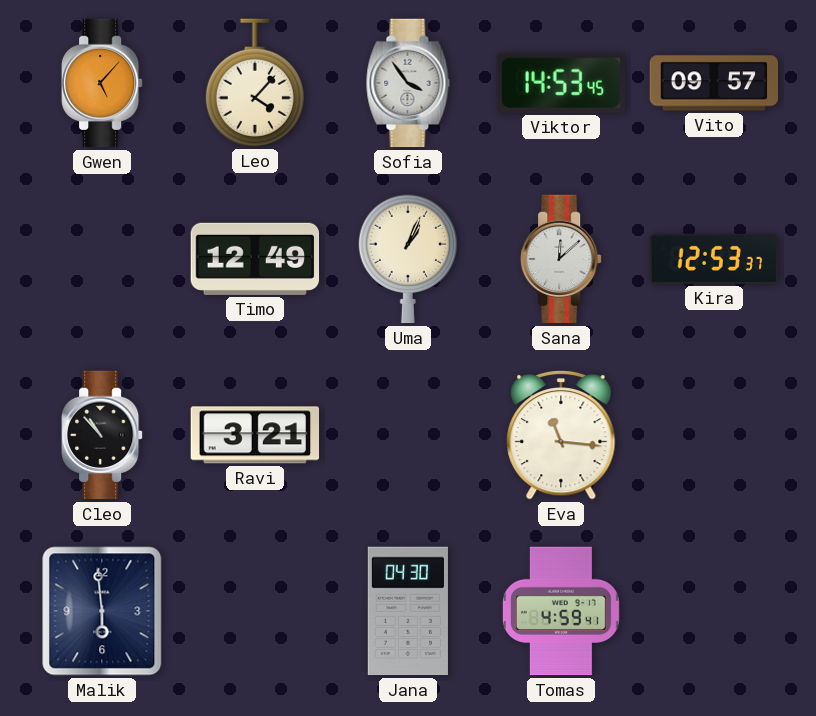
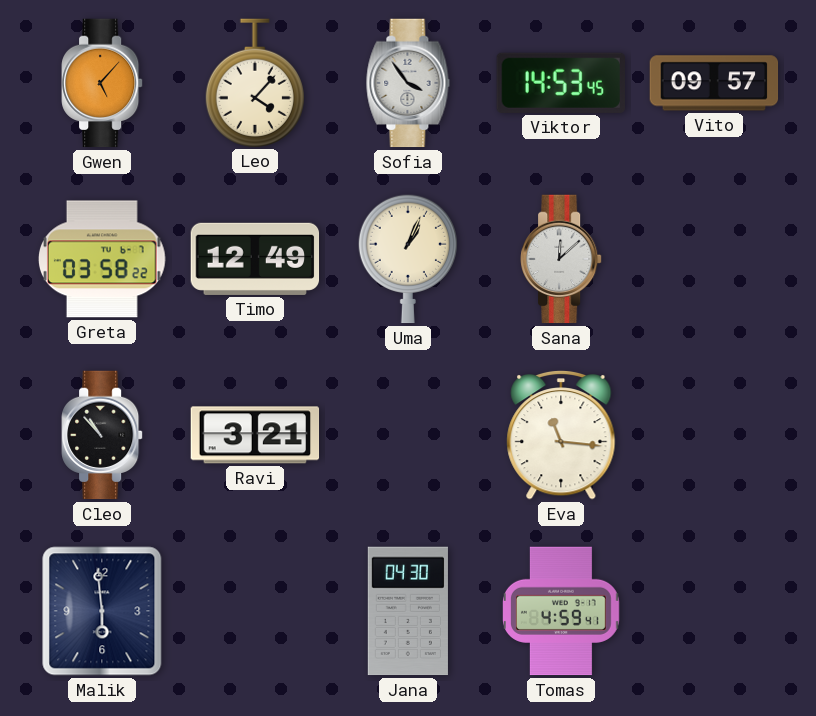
Greta: none -> 03:58
Kira: 12:53 -> none
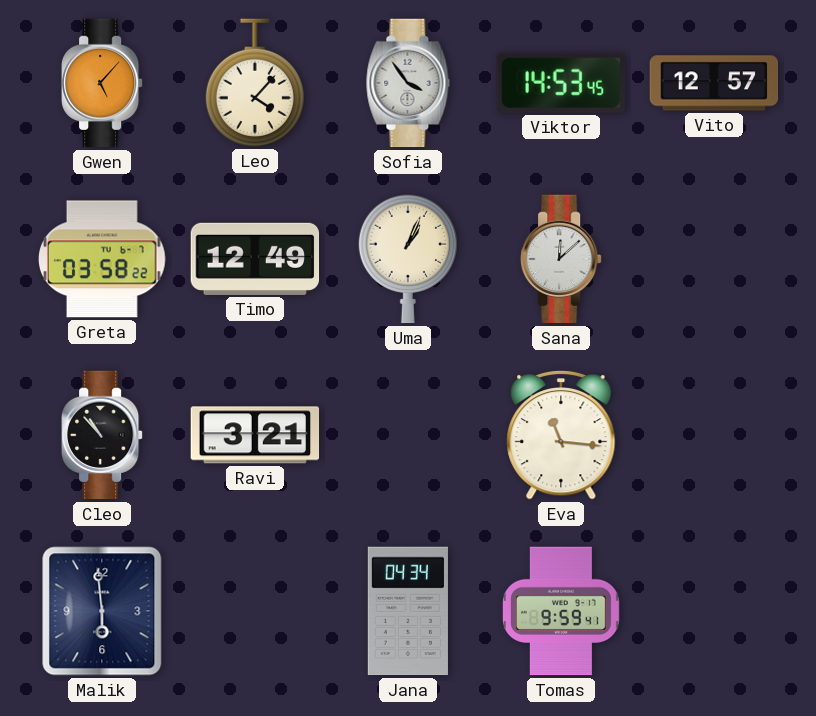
Vito: 09:57 -> 12:57
Jana: 04:30 -> 04:34
Tomas: 4:59 -> 9:59
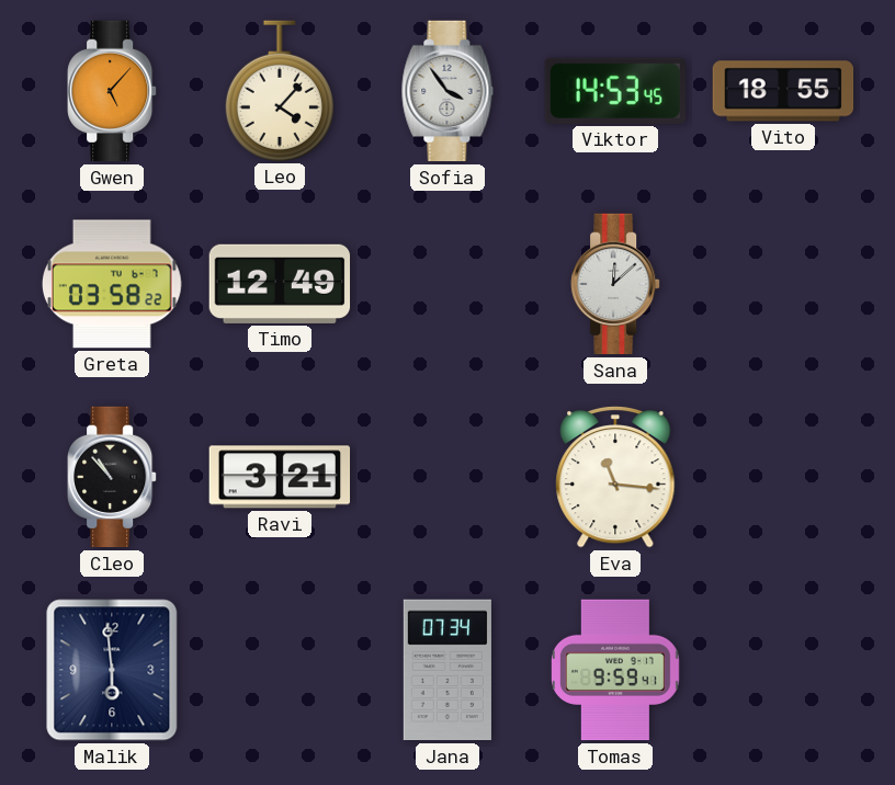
Vito: 12:57 -> 18:55
Uma: 1:04 -> none
Jana: 04:34 -> 07:34
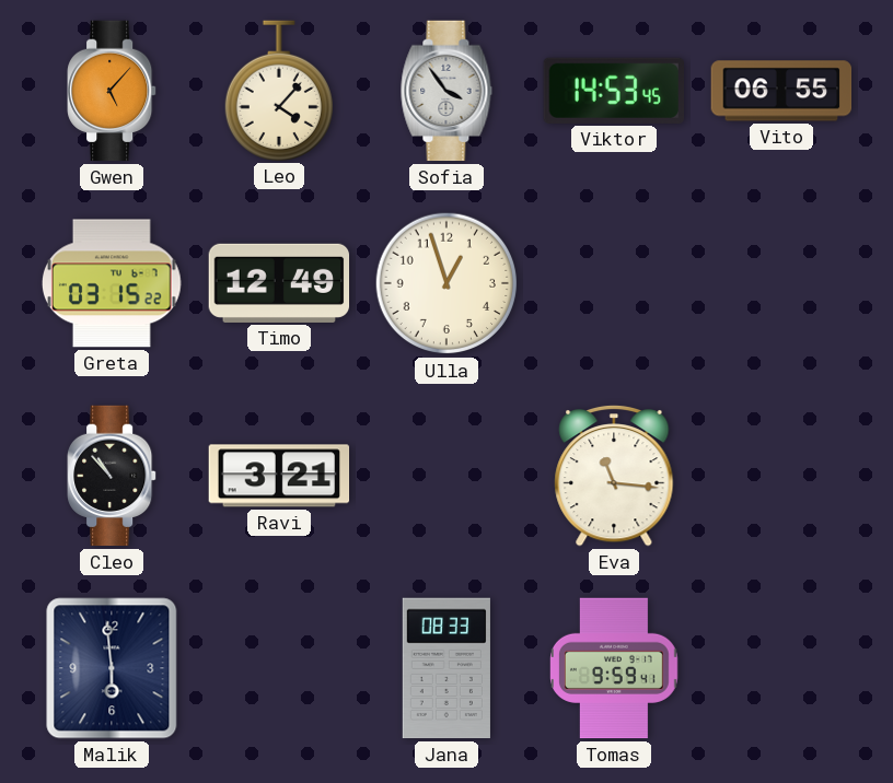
Vito: 18:55 -> 06:55
Greta: 03:58 -> 03:15
Ulla: none -> 12:57
Sana: 12:08 -> none
Jana: 07:34 -> 08:33
